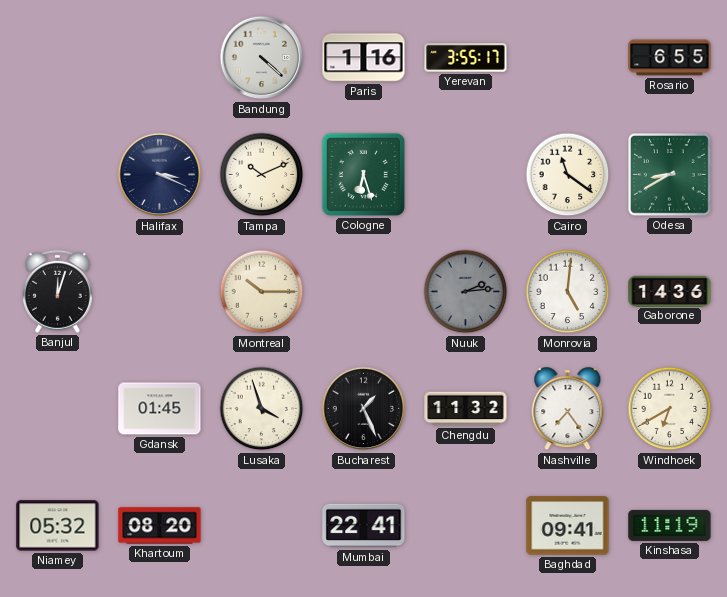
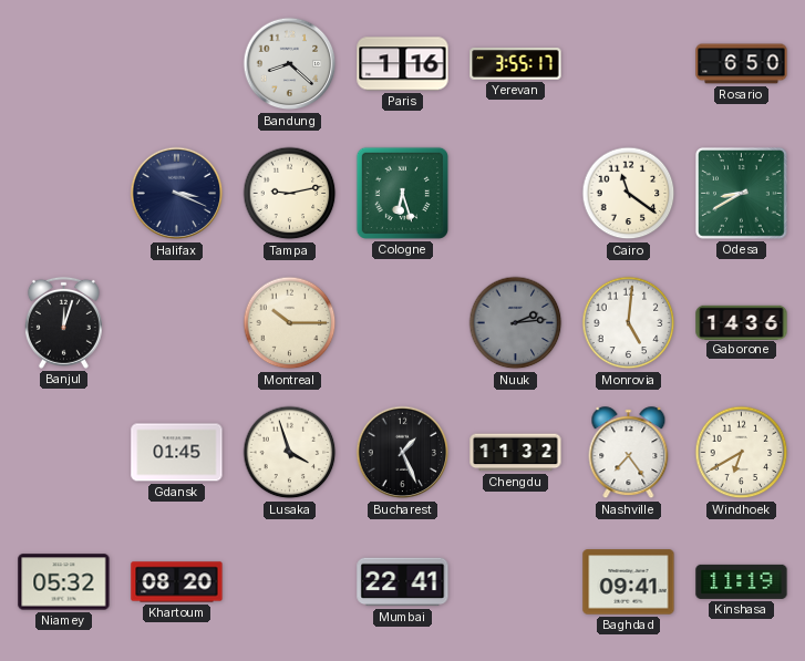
Bandung: 4:22 -> 8:22
Rosario: 6:55 -> 6:50
Tampa: 10:11 -> 9:13
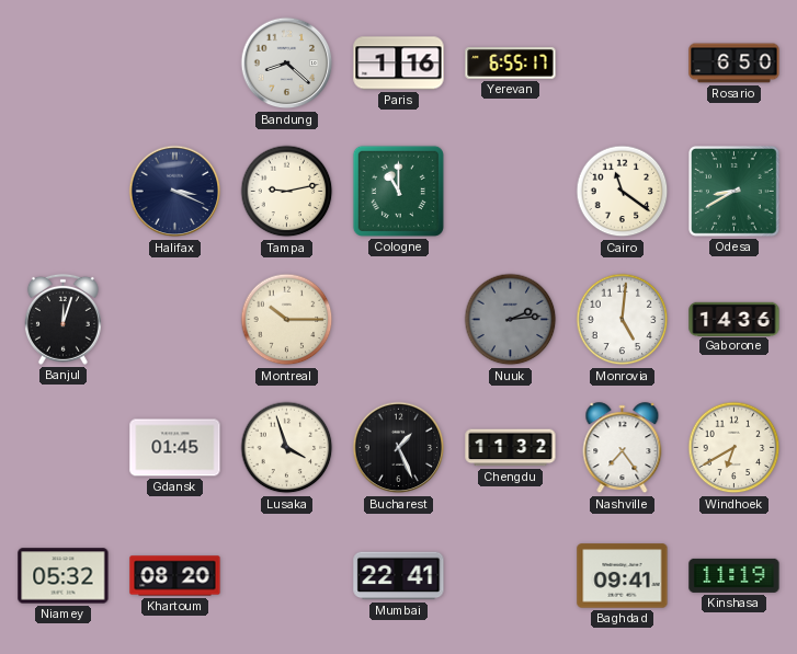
Yerevan: 3:55 -> 6:55
Cologne: 6:27 -> 11:00
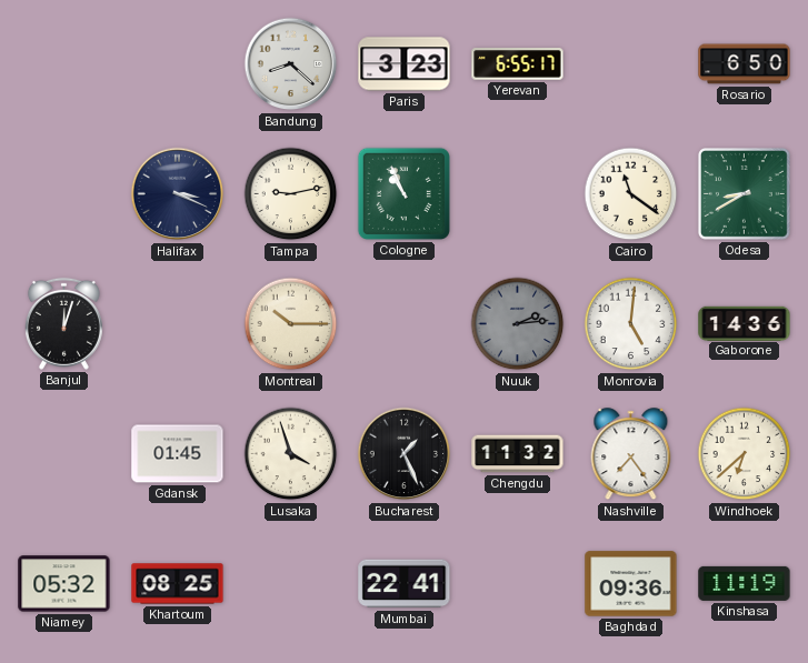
Paris: 1:16 -> 3:23
Cologne: 11:00 -> 10:56
Windhoek: 6:40 -> 6:38
Khartoum: 08:20 -> 08:25
Baghdad: 09:41 -> 09:36
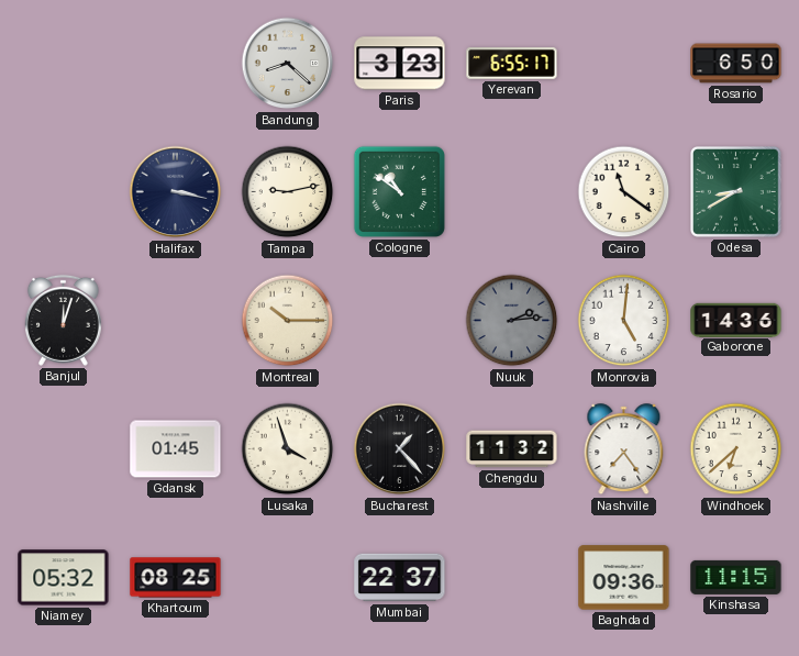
Halifax: 3:19 -> 3:17
Cologne: 10:56 -> 10:51
Bucharest: 1:26 -> 1:23
Mumbai: 22:41 -> 22:37
Kinshasa: 11:19 -> 11:15
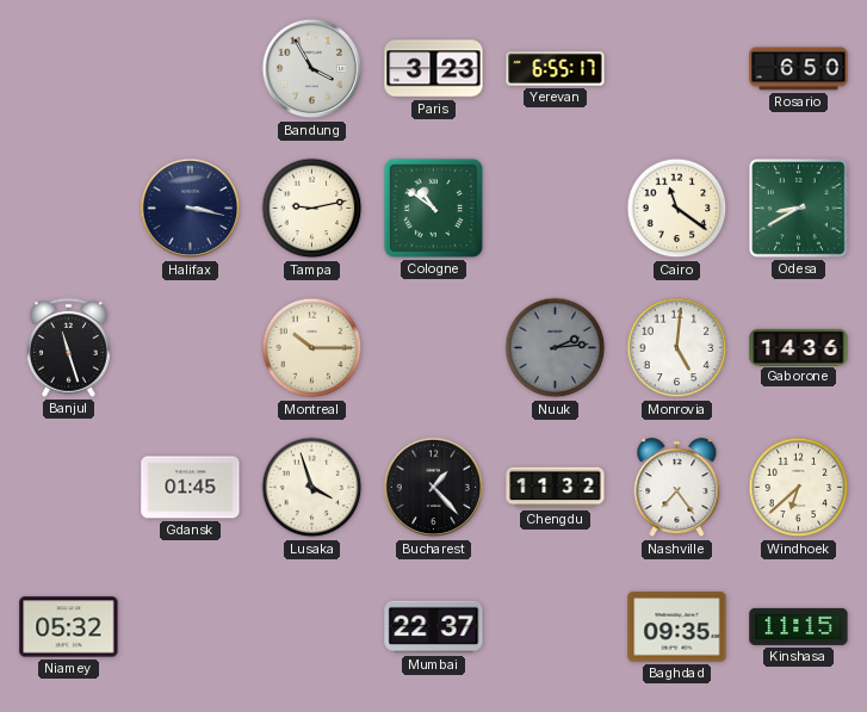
Bandung: 8:22 -> 3:55
Banjul: 12:03 -> 11:27
Khartoum: 08:25 -> none
Baghdad: 09:36 -> 09:35
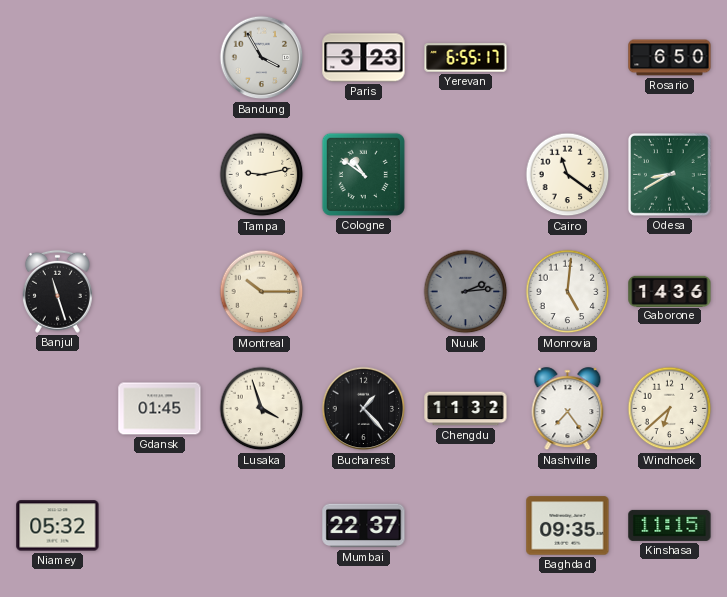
Halifax: 3:17 -> none
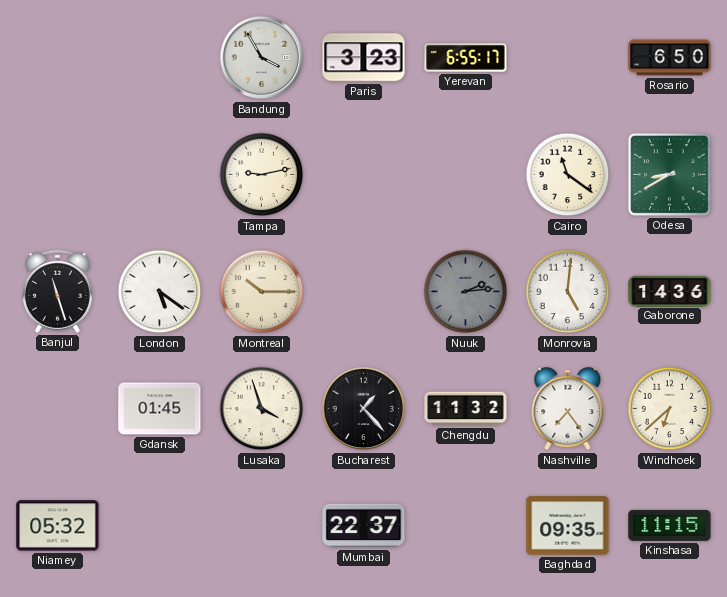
Cologne: 10:51 -> none
London: none -> 5:21
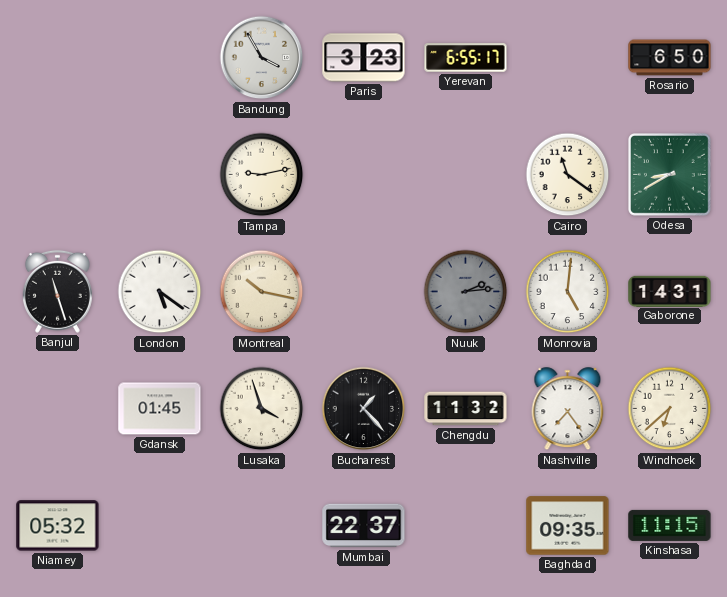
Montreal: 10:15 -> 10:17
Gaborone: 14:36 -> 14:31
